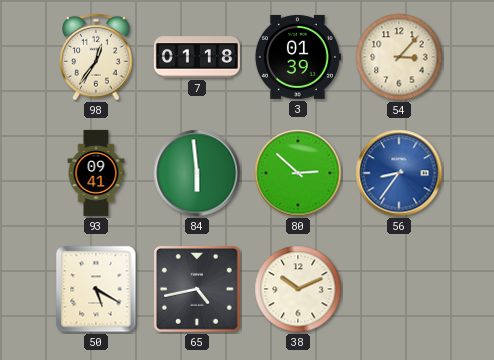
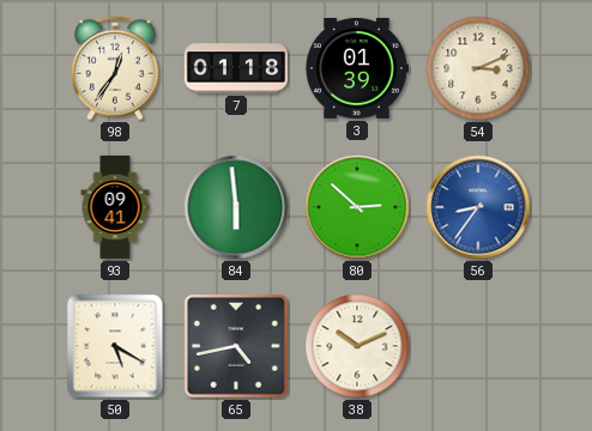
54: 3:07 -> 3:11
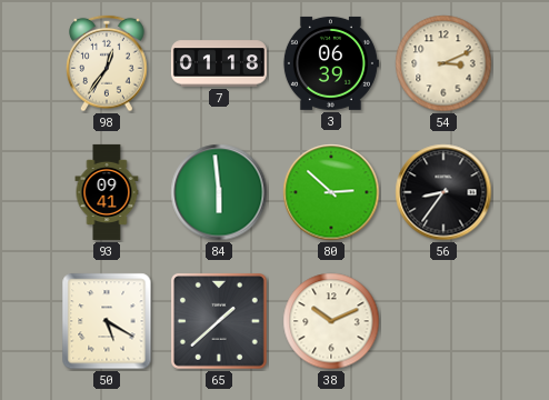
3: 01:39 -> 06:39
56 dial: blue -> black
65: 4:43 -> 1:38
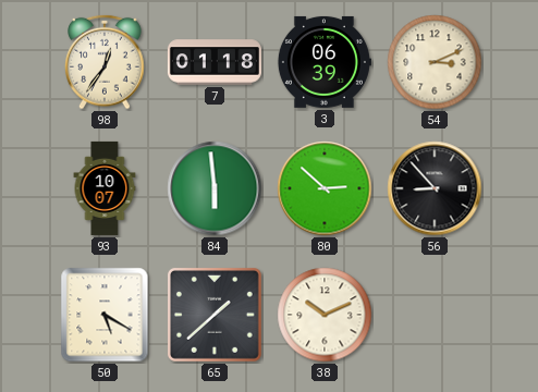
93: 09:41 -> 10:07
56: 8:36 -> 8:53
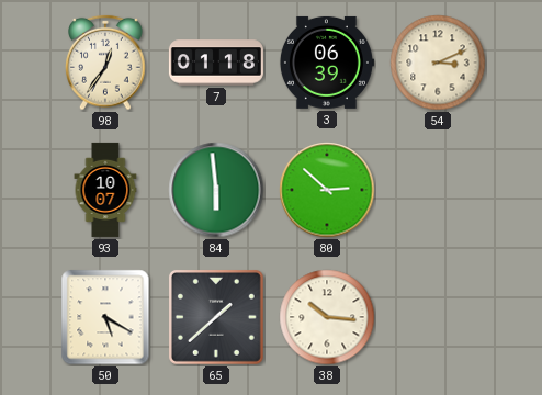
56: 8:53 -> none
38: 10:11 -> 10:16
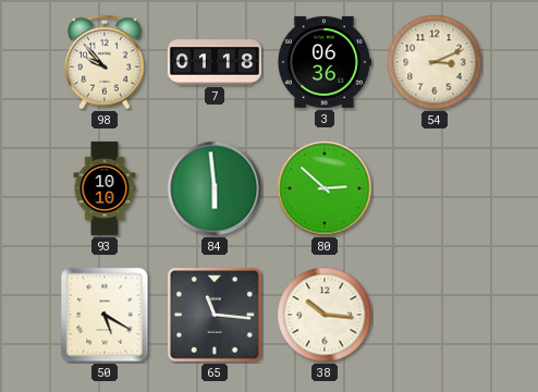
98: 12:36 -> 9:53
3: 06:39 -> 06:36
93: 10:07 -> 10:10
65: 1:38 -> 11:16
